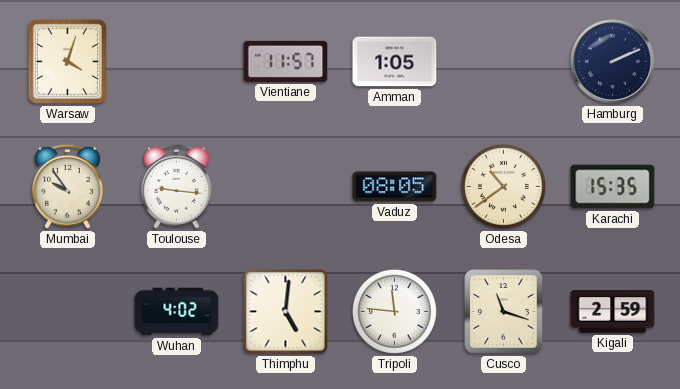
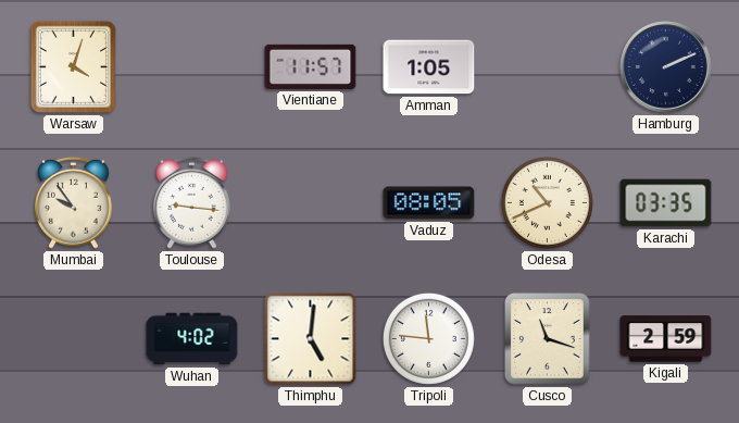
Odesa: 10:39 -> 10:41
Karachi: 15:35 -> 03:35
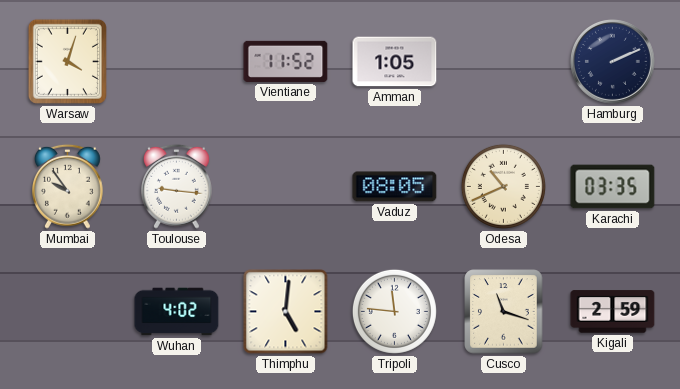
Vientiane: 11:57 -> 11:52
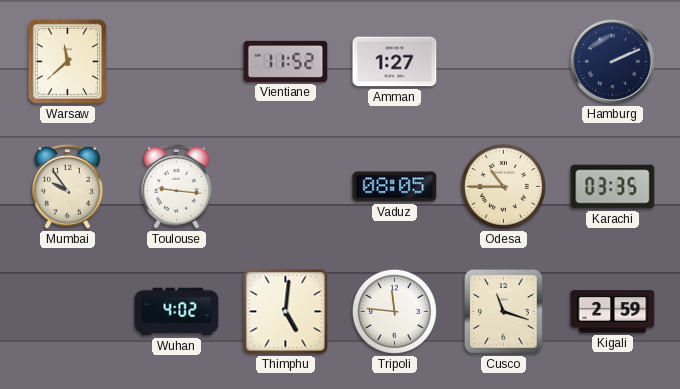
Warsaw: 4:03 -> 11:38
Amman: 1:05 -> 1:27
Odesa: 10:41 -> 10:45
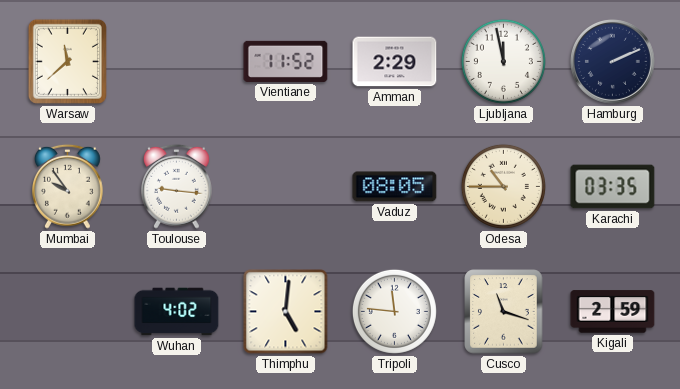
Amman: 1:27 -> 2:29
Ljubljana: none -> 11:58
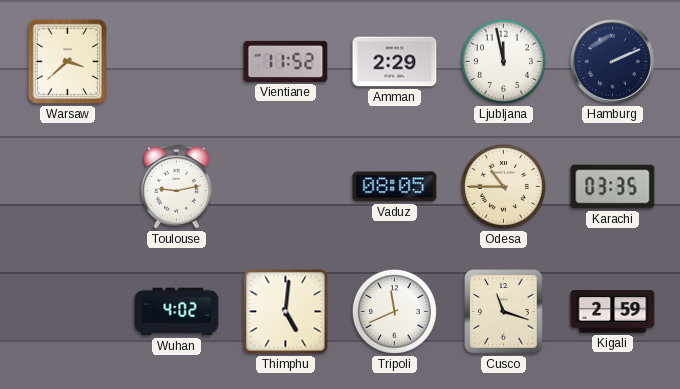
Warsaw: 11:38 -> 3:38
Mumbai: 9:54 -> none
Toulouse: 9:16 -> 9:13
Tripoli: 11:46 -> 11:41
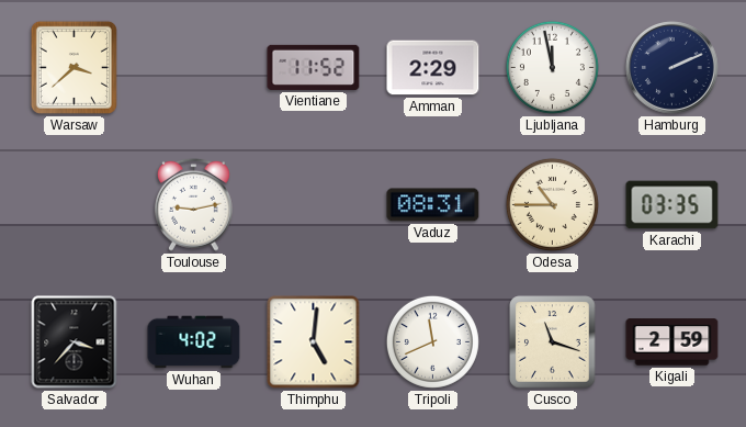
Vaduz: 08:05 -> 08:31
Salvador: none -> 3:37
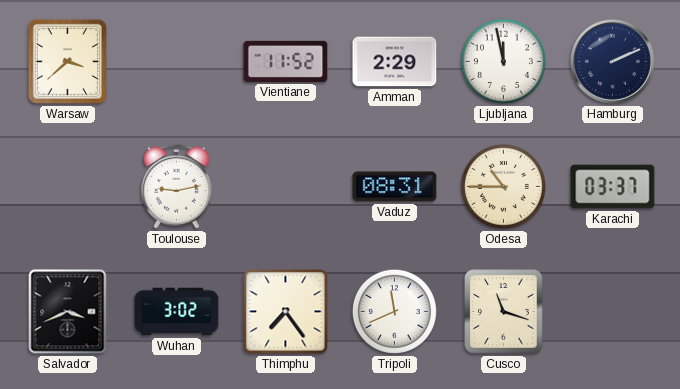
Karachi: 03:35 -> 03:37
Salvador: 3:37 -> 3:41
Wuhan: 4:02 -> 3:02
Thimphu: 5:01 -> 7:24
Kigali: 2:59 -> none
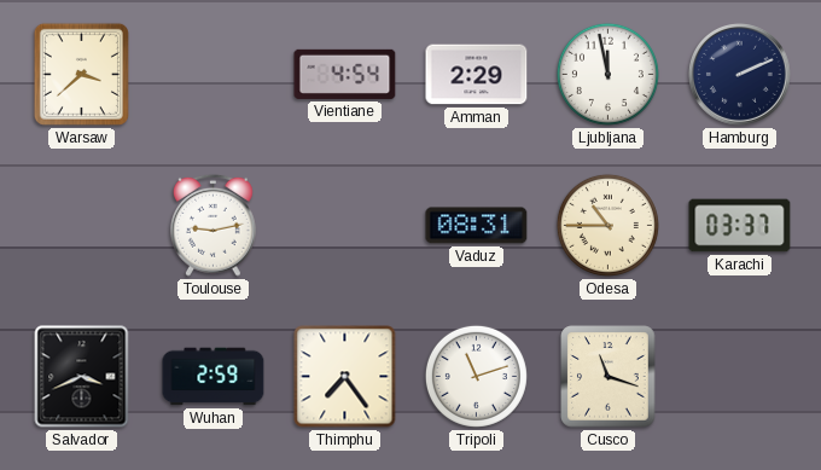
Vientiane: 11:52 -> 4:54
Wuhan: 3:02 -> 2:59
Tripoli: 11:41 -> 11:12
